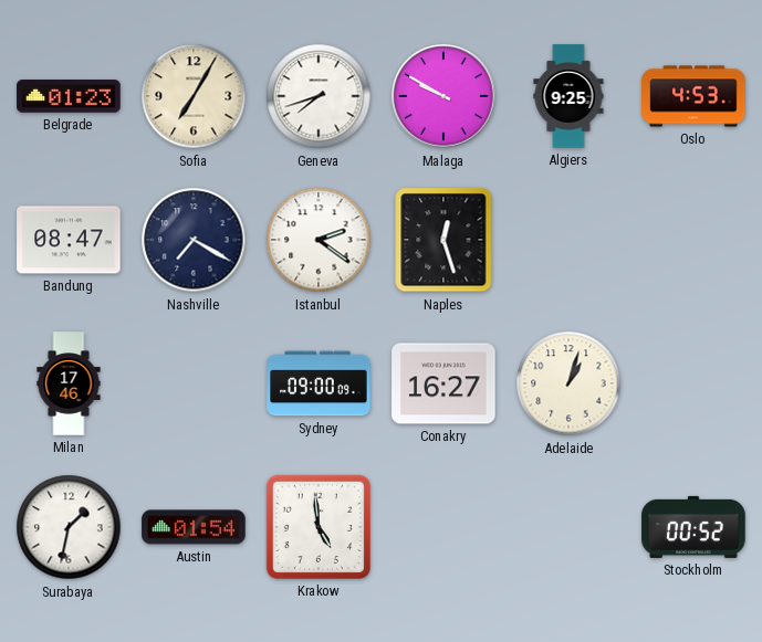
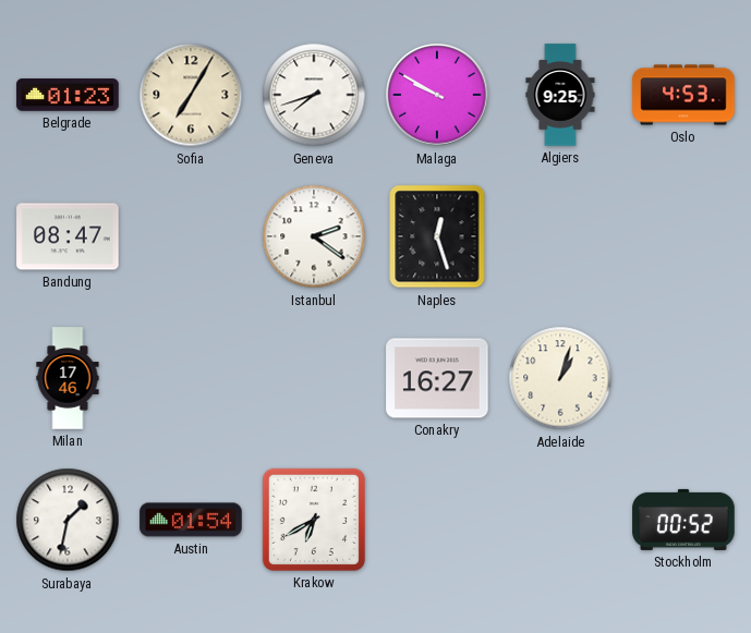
Nashville: 7:20 -> none
Sydney: 09:00 -> none
Krakow: 4:59 -> 6:40
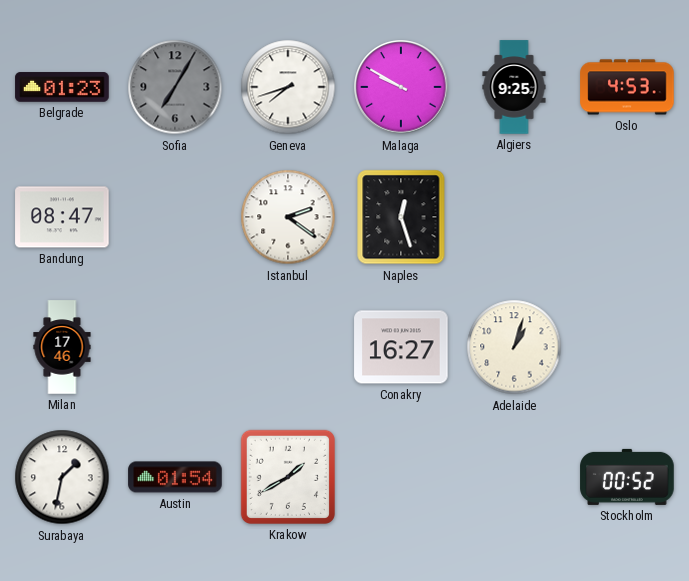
Sofia dial: cream -> grey
Krakow: 6:40 -> 1:40
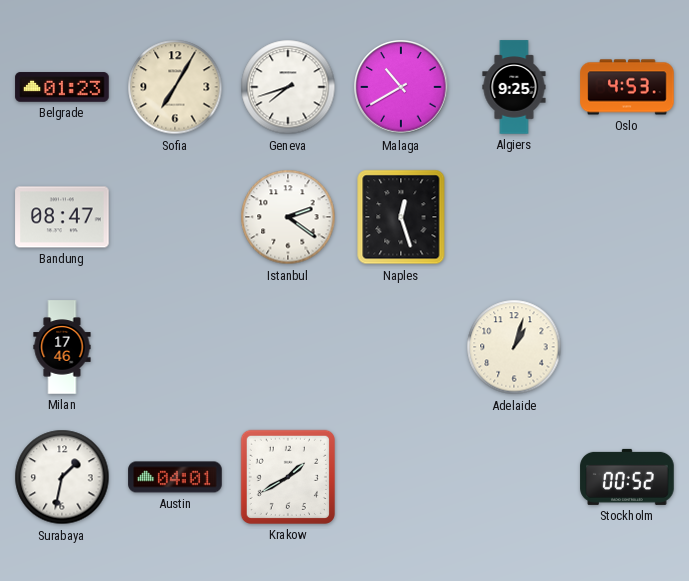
Sofia dial: grey -> cream
Malaga: 9:50 -> 10:40
Conakry: 16:27 -> none
Austin: 01:54 -> 04:01
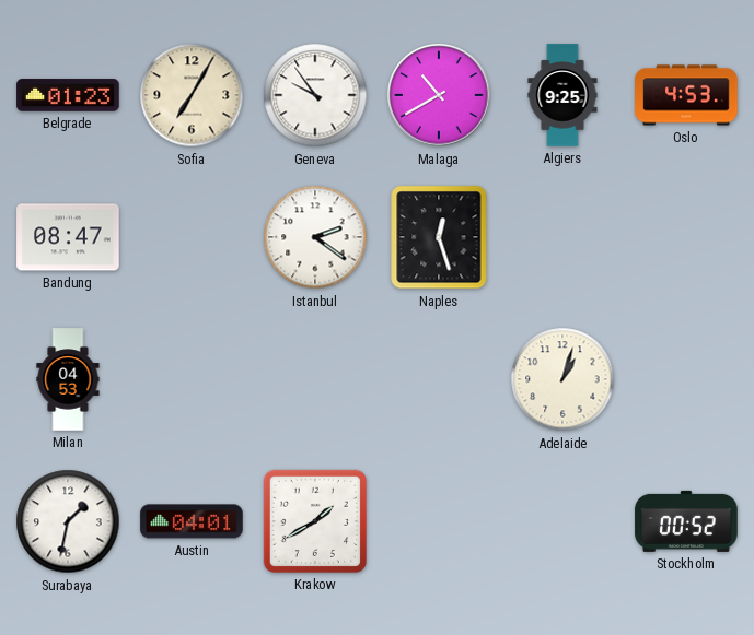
Geneva: 7:42 -> 9:54
Milan: 17:46 -> 04:53
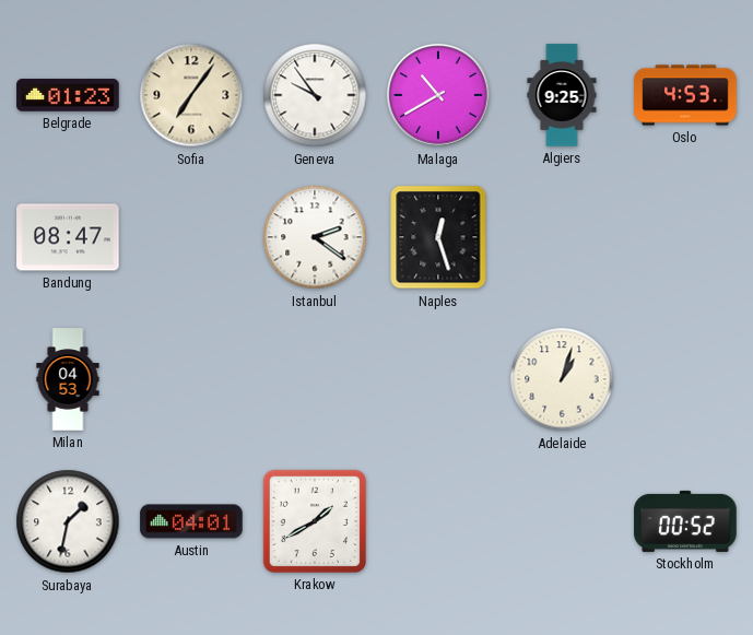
Sofia: 7:05 -> 7:06
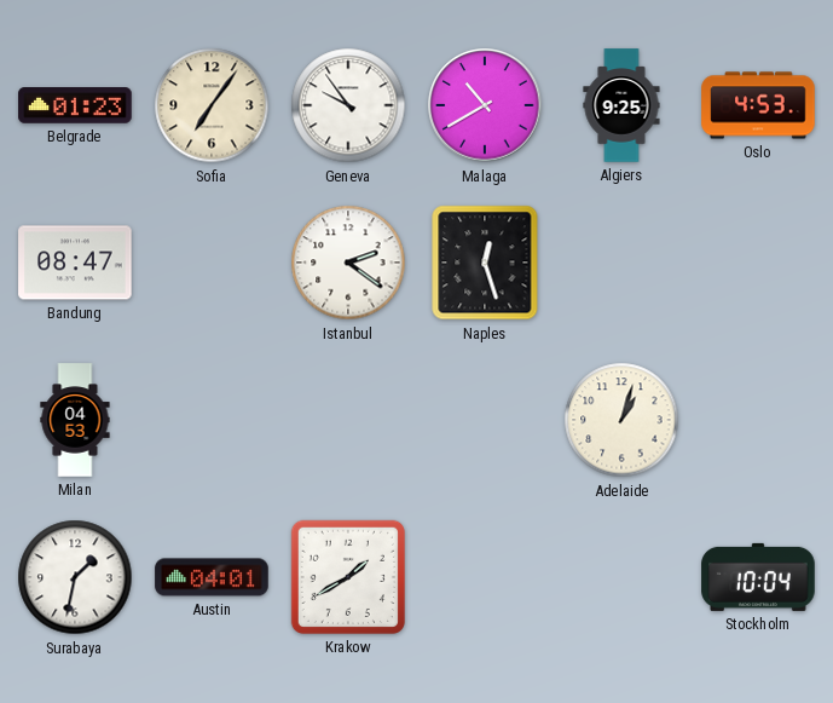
Stockholm: 00:52 -> 10:04
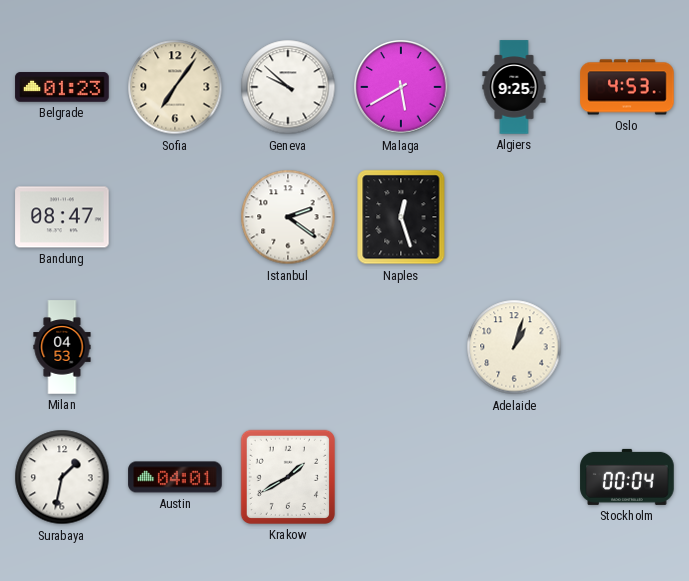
Geneva: 9:54 -> 9:52
Malaga: 10:40 -> 5:40
Stockholm: 10:04 -> 00:04
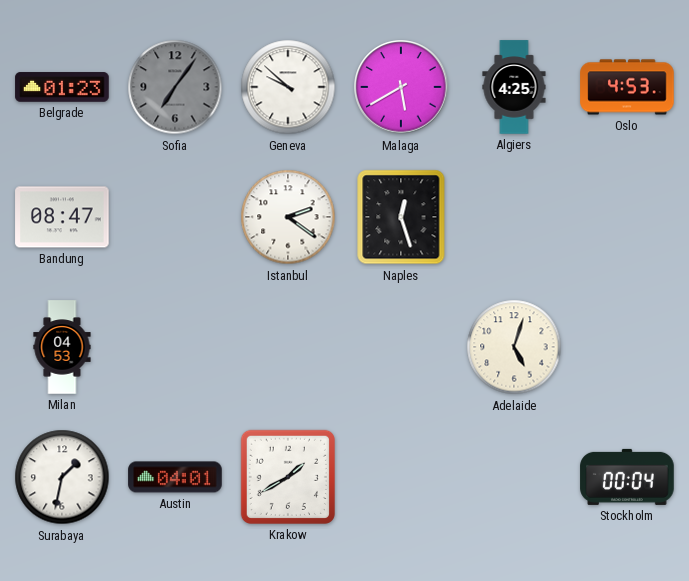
Sofia dial: cream -> grey
Algiers: 9:25 -> 4:25
Adelaide: 1:03 -> 5:03
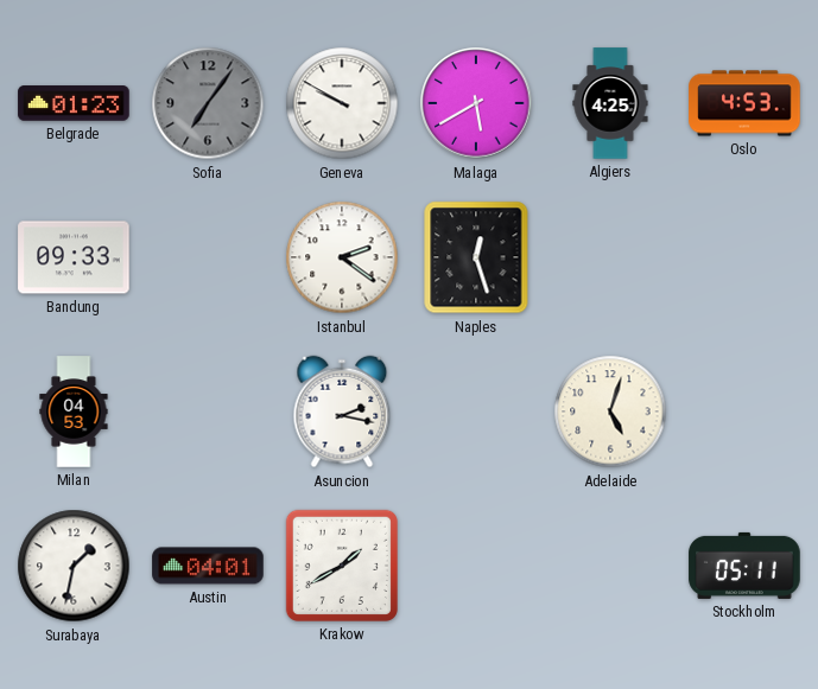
Geneva: 9:52 -> 9:50
Bandung: 08:47 -> 09:33
Asuncion: none -> 2:17
Stockholm: 00:04 -> 05:11
